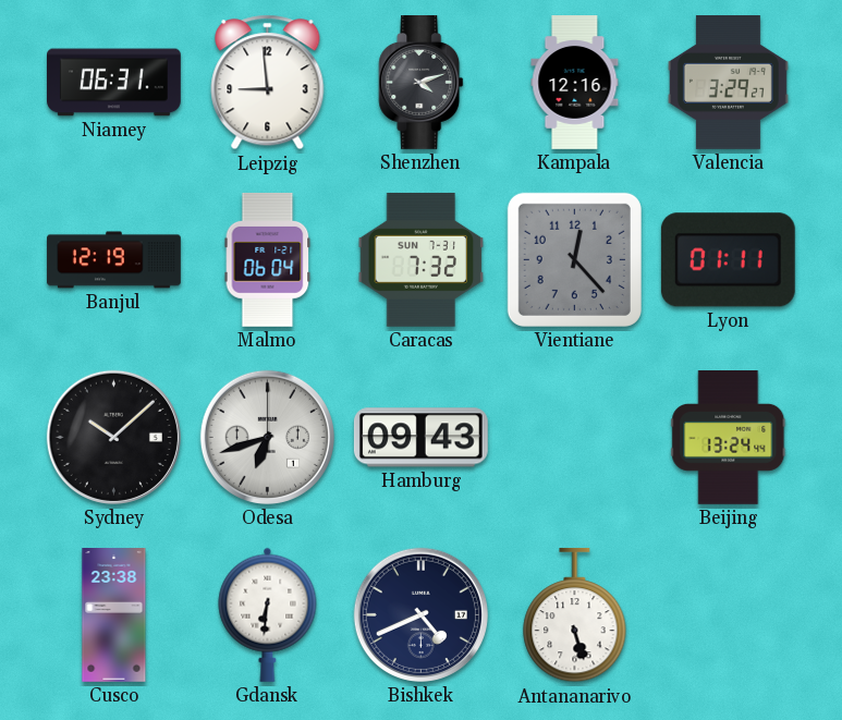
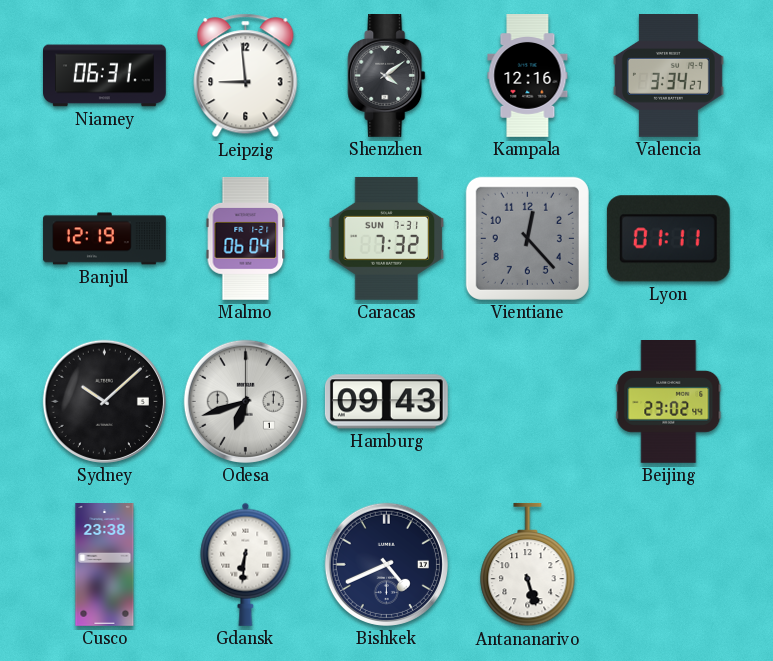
Shenzhen: 4:12 -> 4:09
Valencia: 3:29 -> 3:34
Beijing: 13:24 -> 23:02
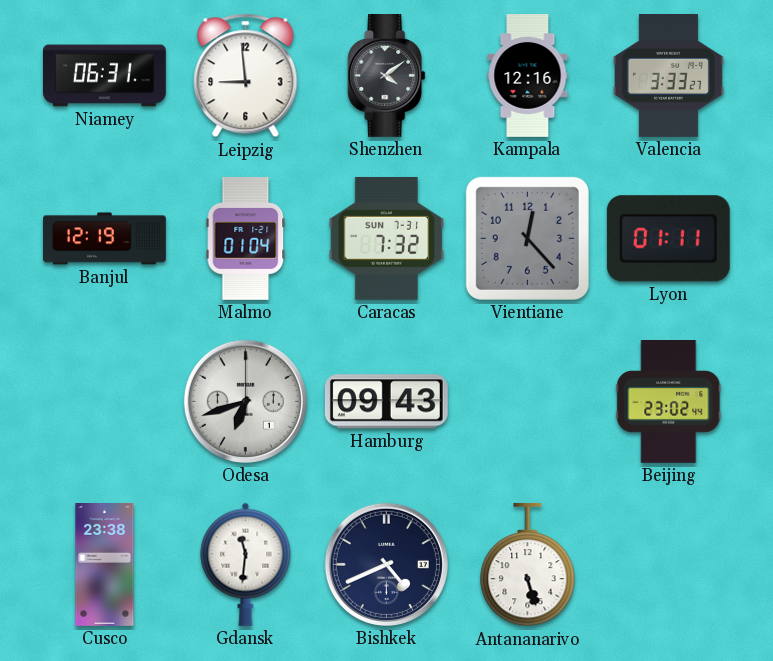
Valencia: 3:34 -> 3:33
Malmo: 06:04 -> 01:04
Sydney: 10:08 -> none
Gdansk: 6:31 -> 11:31
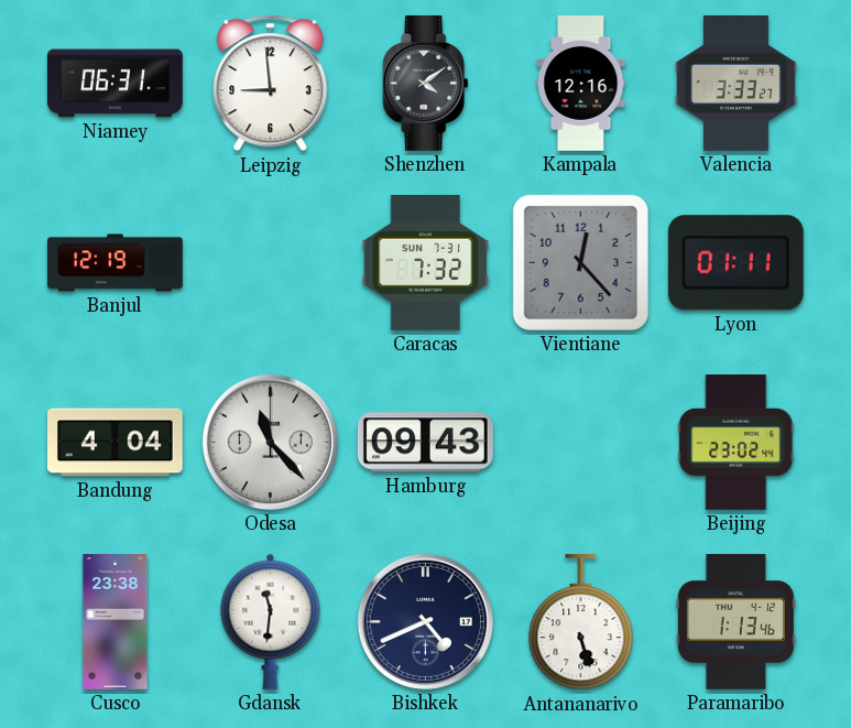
Malmo: 01:04 -> none
Bandung: none -> 4:04
Odesa: 6:42 -> 11:23
Paramaribo: none -> 1:13
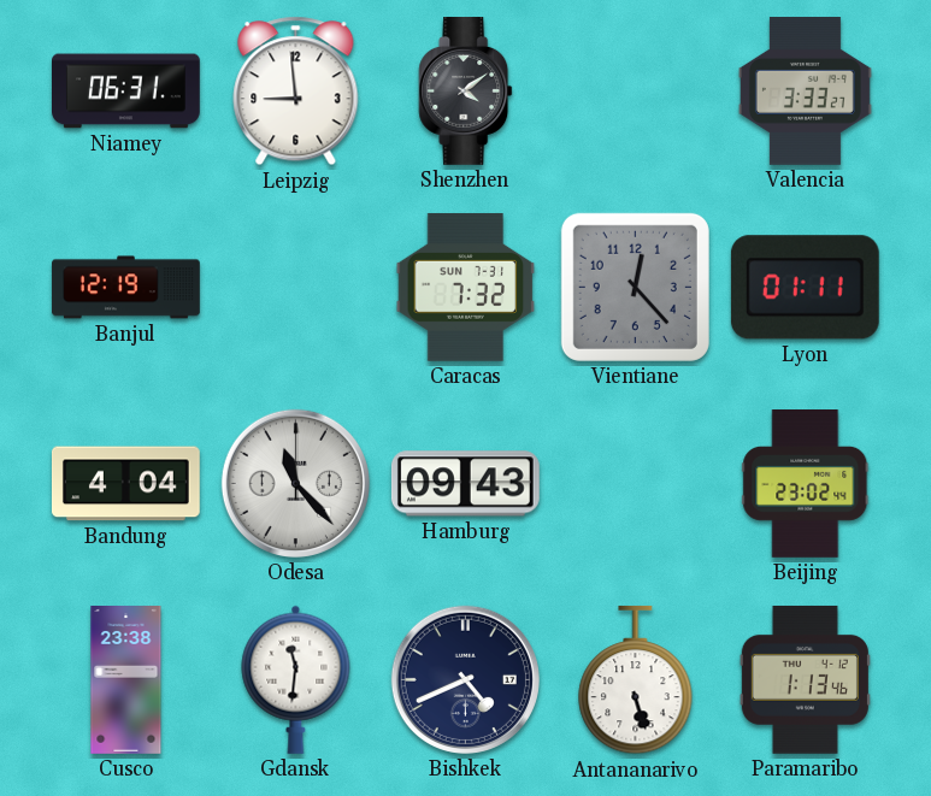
Kampala: 12:16 -> none
